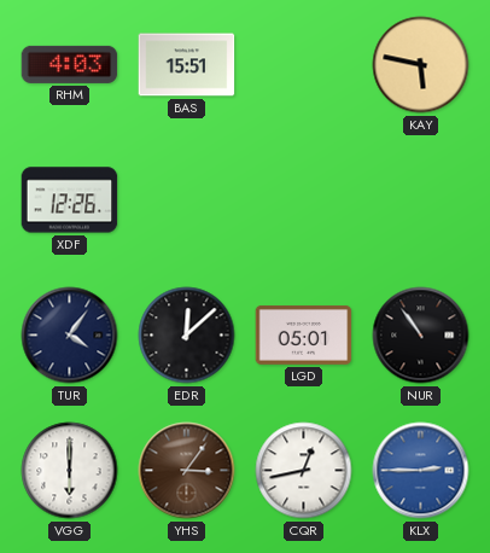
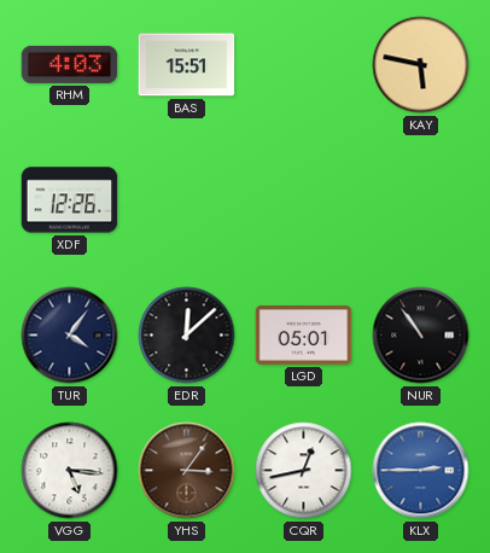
VGG: 6:00 -> 5:16
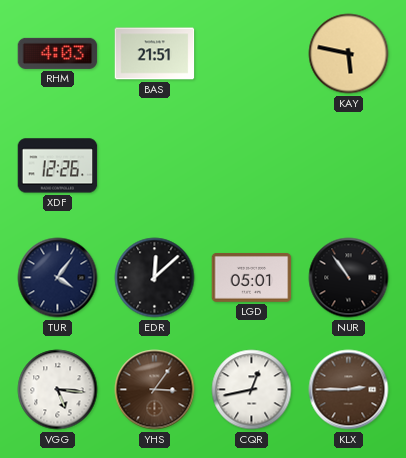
BAS: 15:51 -> 21:51
KLX dial: blue -> brown
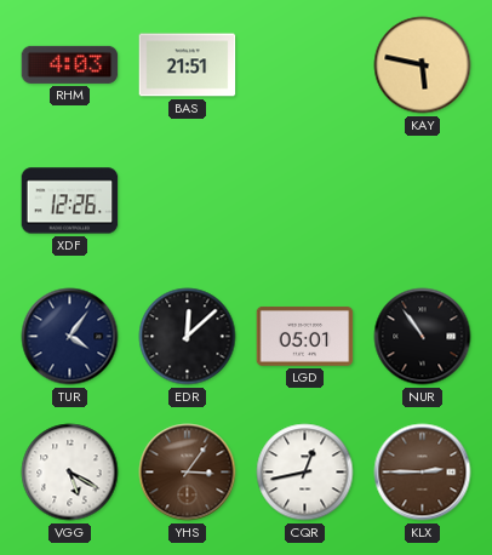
VGG: 5:16 -> 5:20
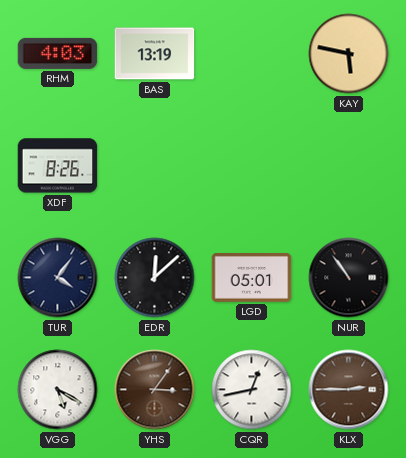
BAS: 21:51 -> 13:19
XDF: 12:26 -> 8:26
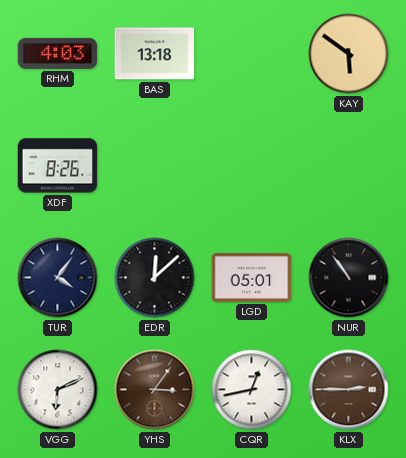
BAS: 13:19 -> 13:18
KAY: 5:47 -> 5:51
VGG: 5:20 -> 6:11
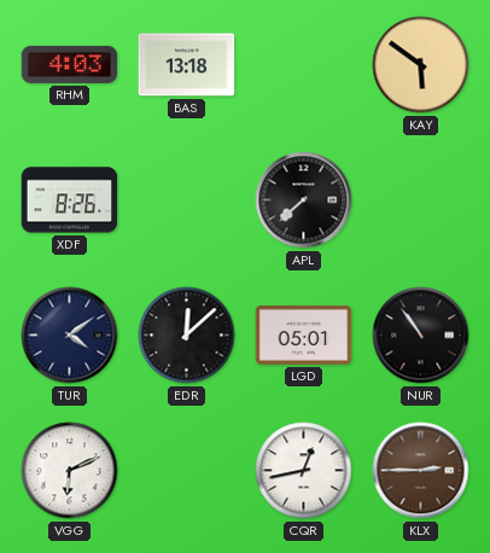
APL: none -> 7:38
TUR: 4:06 -> 4:09
YHS: 3:06 -> none
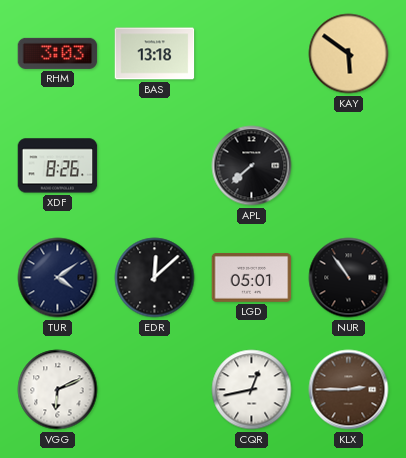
RHM: 4:03 -> 3:03
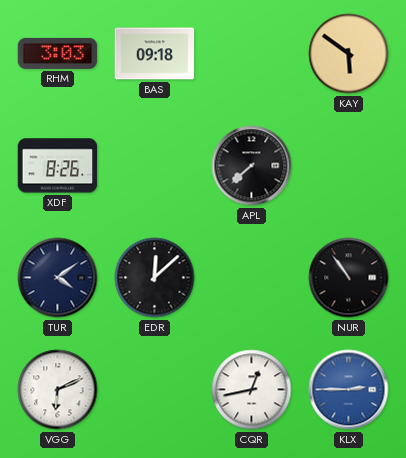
BAS: 13:18 -> 09:18
LGD: 05:01 -> none
KLX dial: brown -> blue
